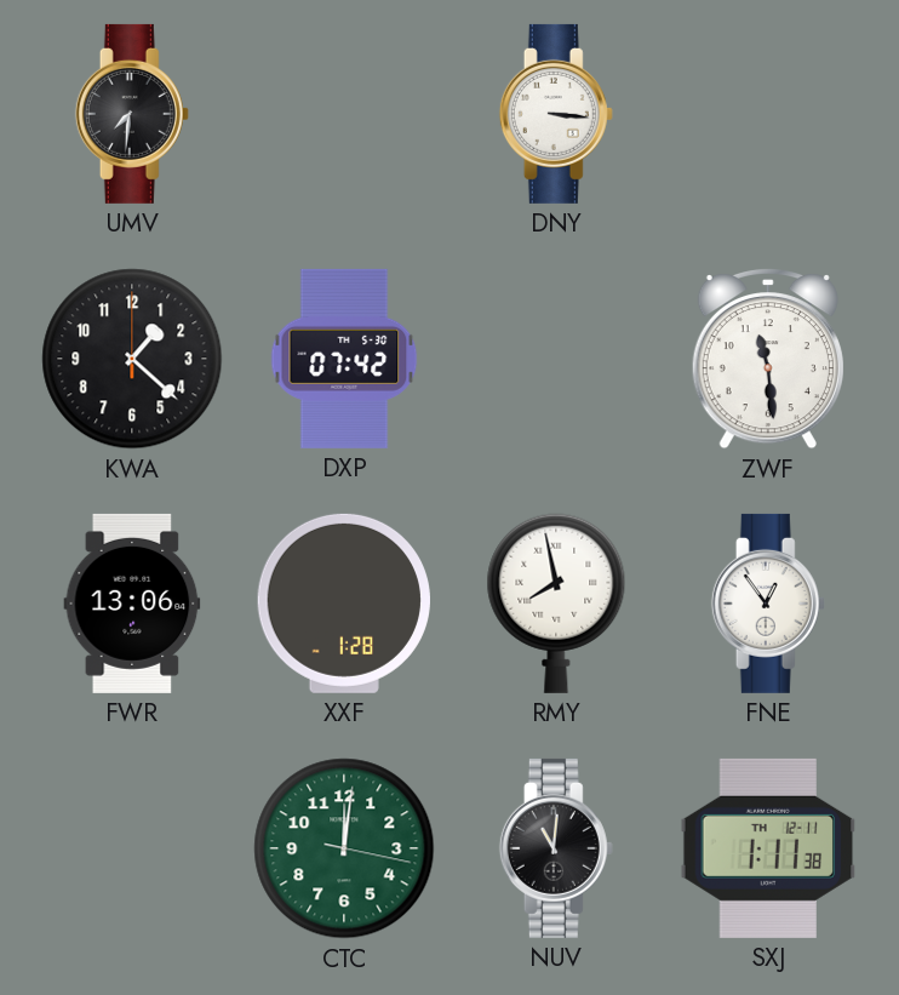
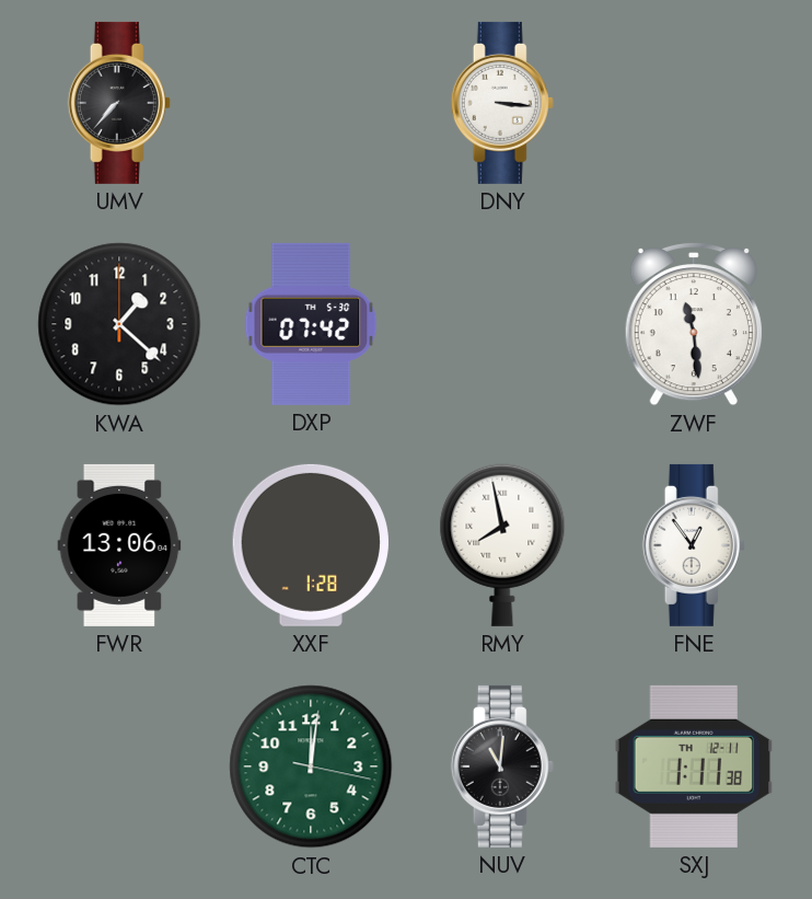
UMV: 7:31 -> 7:37
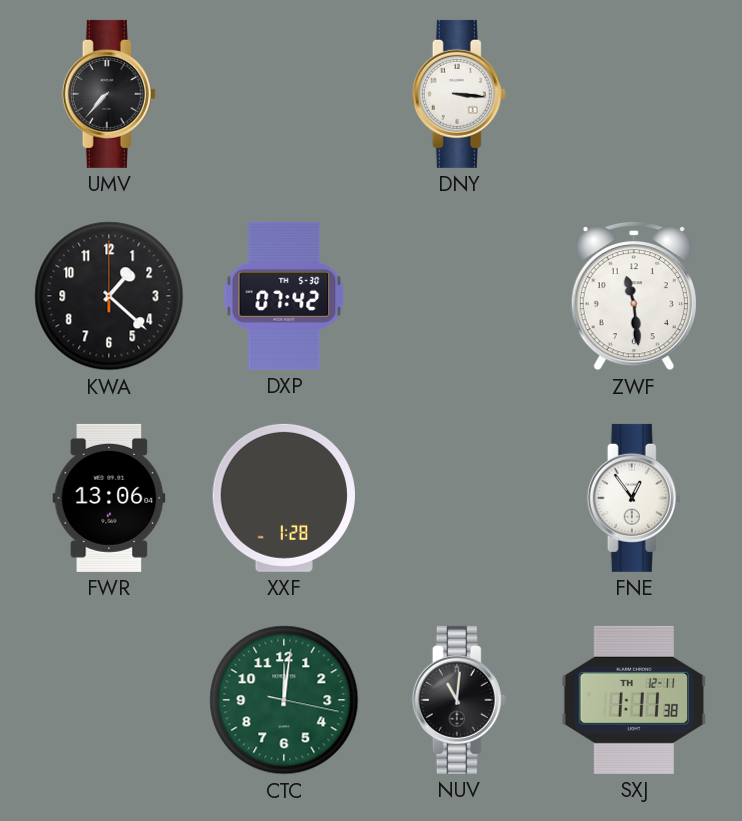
RMY: 7:58 -> none
